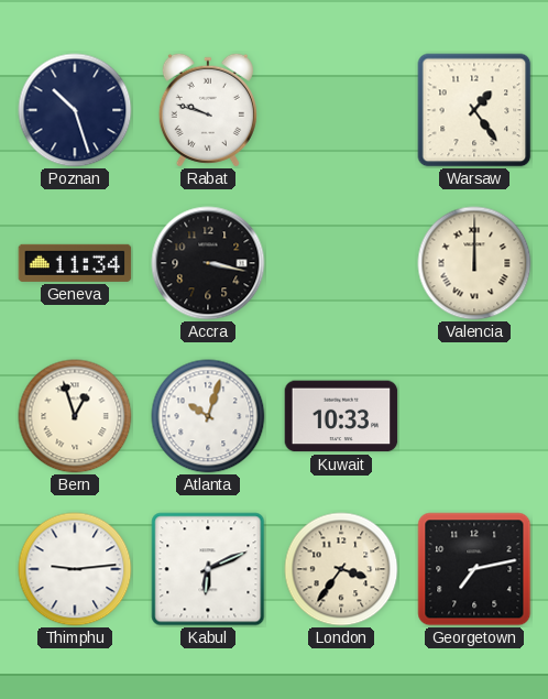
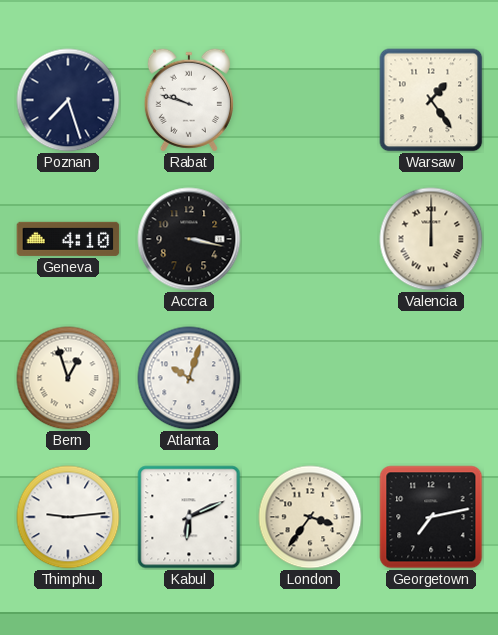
Poznan: 10:27 -> 7:27
Geneva: 11:34 -> 4:10
Kuwait: 10:33 -> none
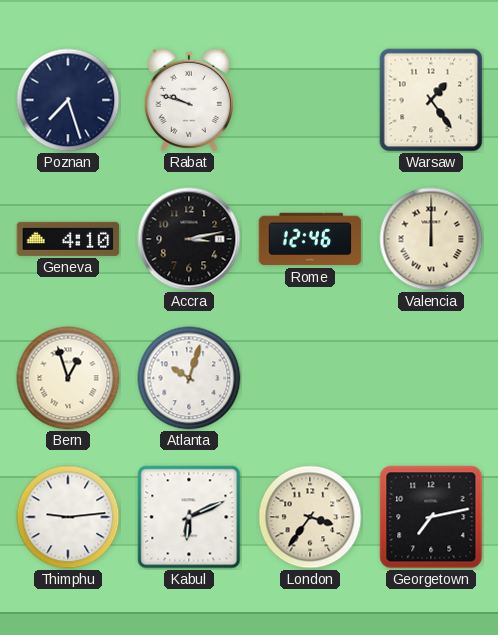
Accra: 3:17 -> 3:13
Rome: none -> 12:46
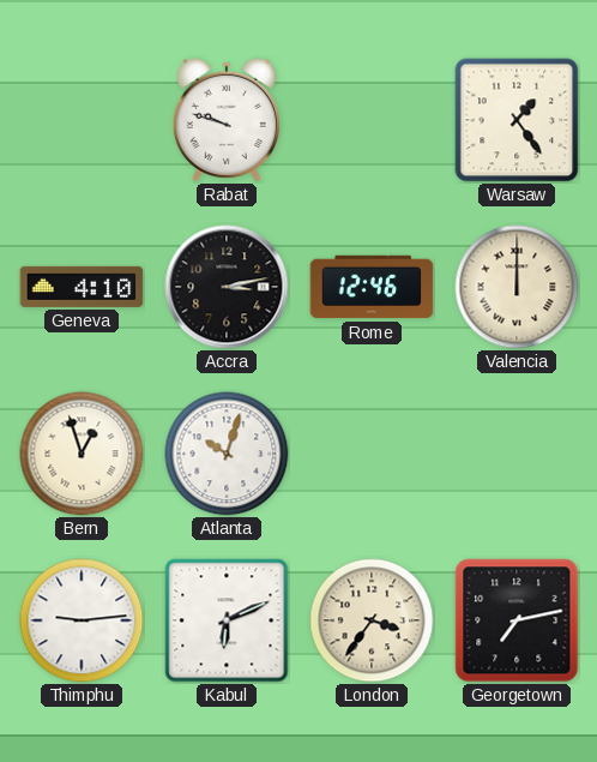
Poznan: 7:27 -> none
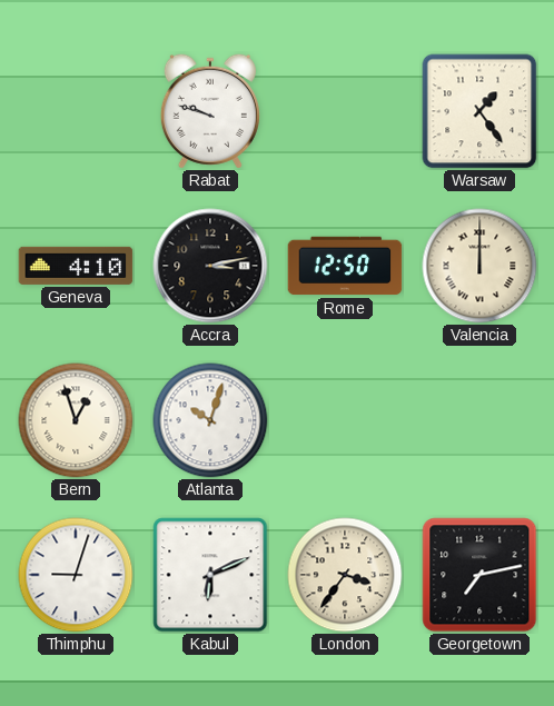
Rome: 12:46 -> 12:50
Thimphu: 9:14 -> 9:03
